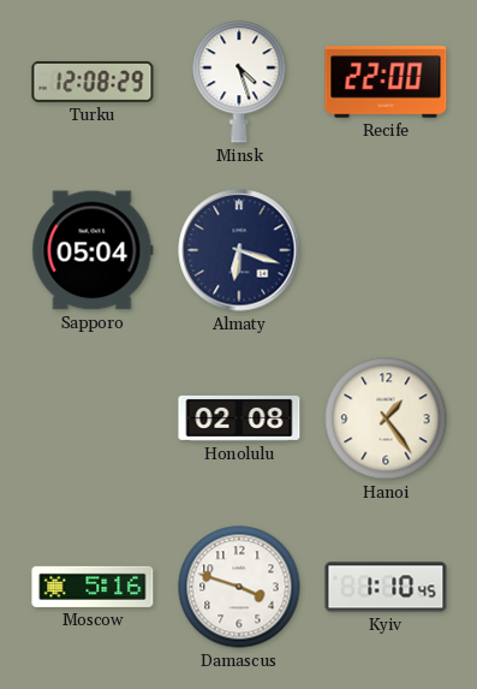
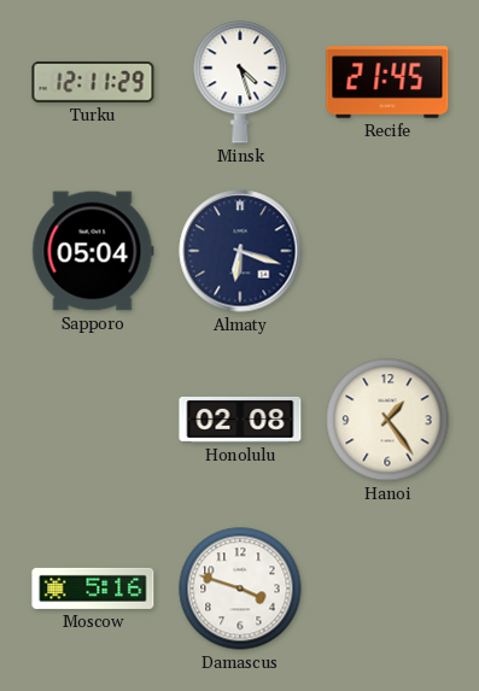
Turku: 12:08 -> 12:11
Recife: 22:00 -> 21:45
Kyiv: 1:10 -> none
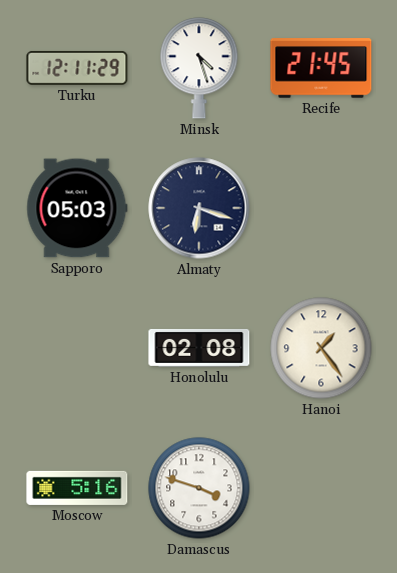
Sapporo: 05:04 -> 05:03
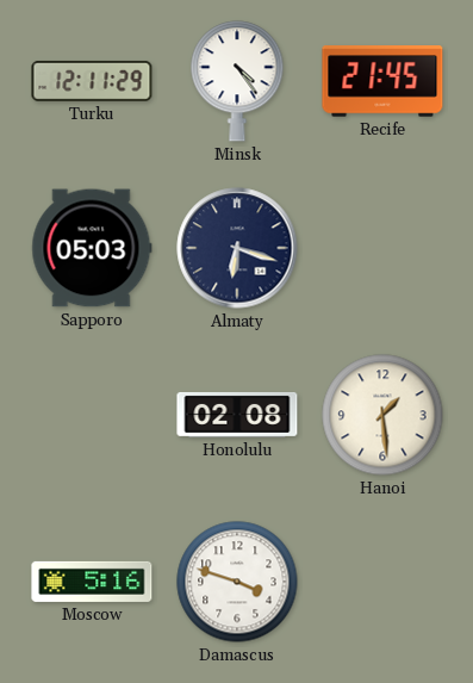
Minsk: 4:27 -> 4:24
Hanoi: 1:24 -> 1:29
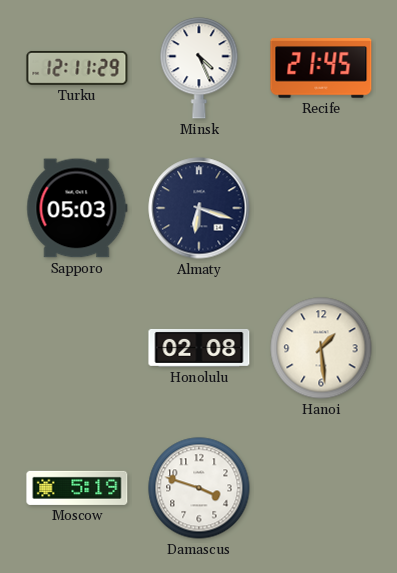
Minsk: 4:24 -> 4:26
Moscow: 5:16 -> 5:19
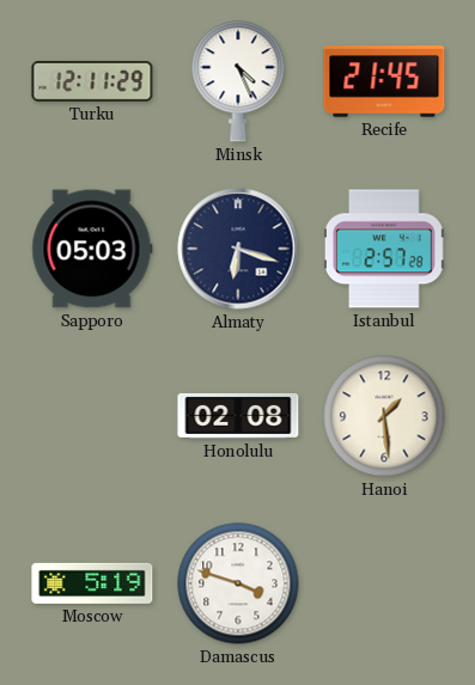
Istanbul: none -> 2:57
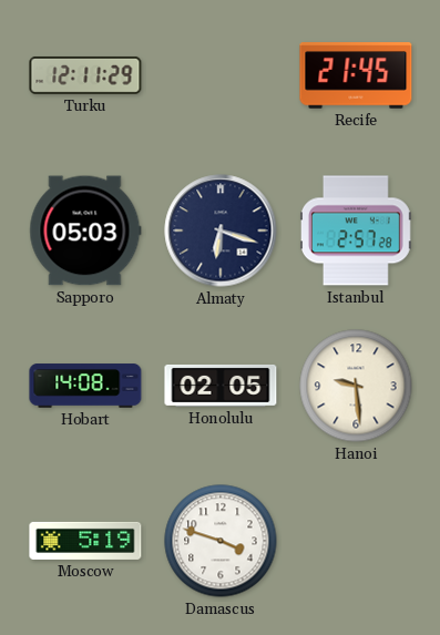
Minsk: 4:26 -> none
Hobart: none -> 14:08
Honolulu: 02:08 -> 02:05
Hanoi: 1:29 -> 9:29
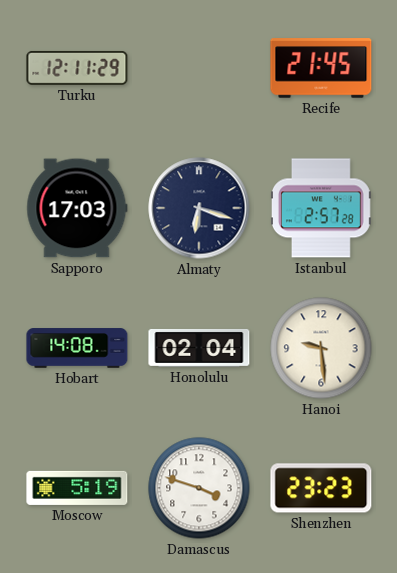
Sapporo: 05:03 -> 17:03
Honolulu: 02:05 -> 02:04
Shenzhen: none -> 23:23
